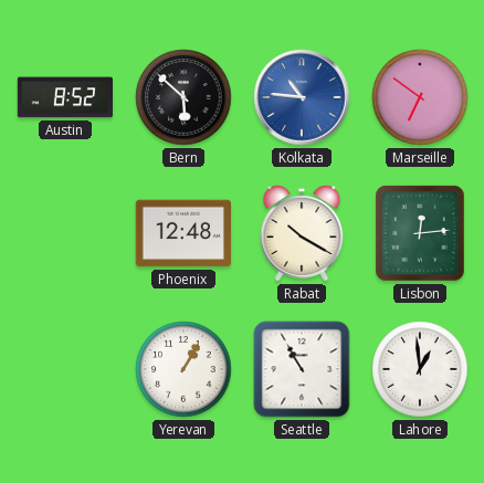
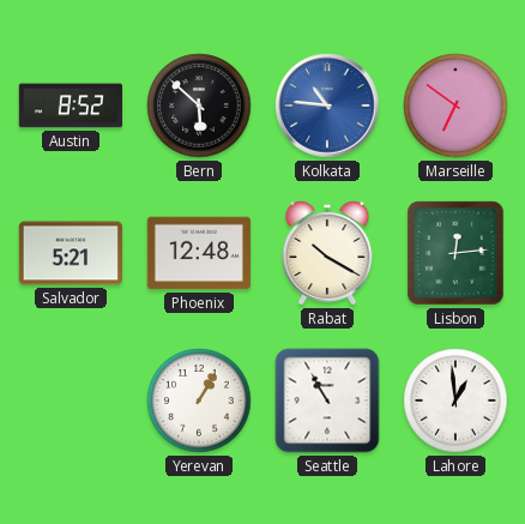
Salvador: none -> 5:21
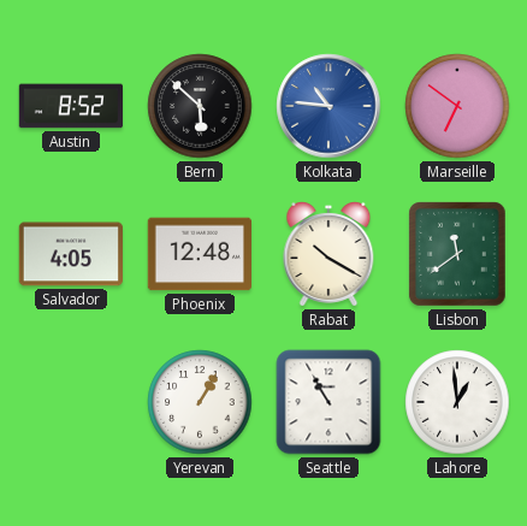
Salvador: 5:21 -> 4:05
Lisbon: 12:14 -> 11:39
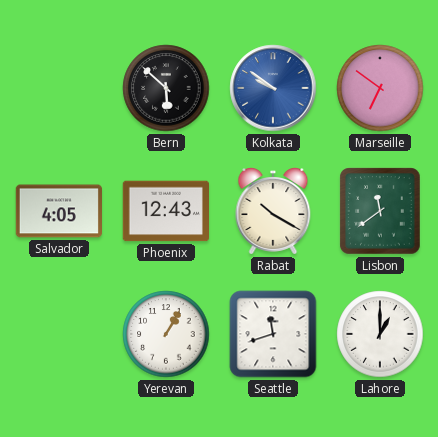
Austin: 8:52 -> none
Kolkata: 10:46 -> 9:51
Phoenix: 12:48 -> 12:43
Seattle: 10:55 -> 11:42
Lahore: 12:59 -> 1:00
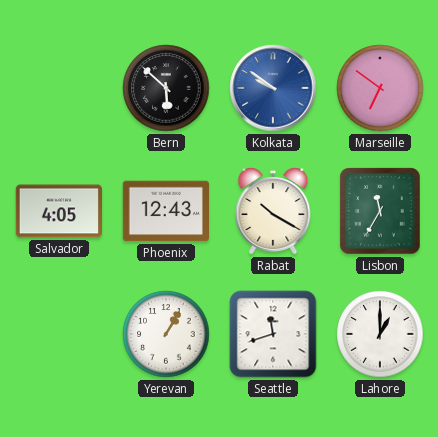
Lisbon: 11:39 -> 11:35
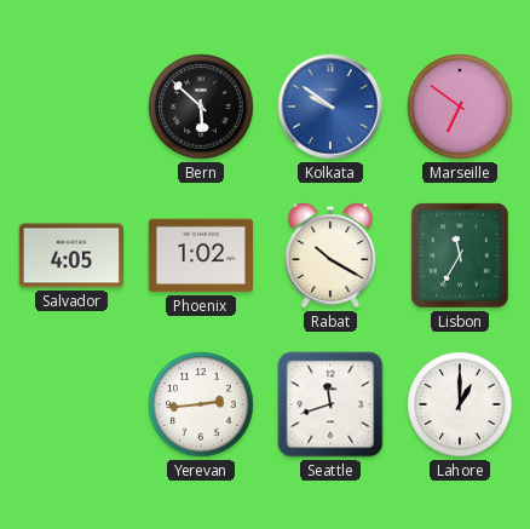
Phoenix: 12:43 -> 1:02
Yerevan: 1:05 -> 2:44
